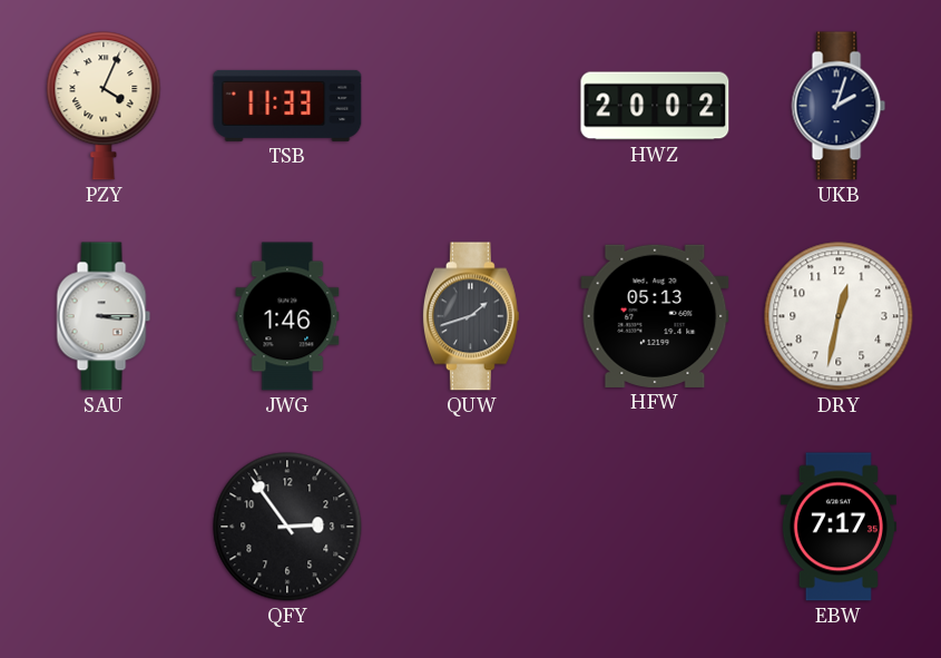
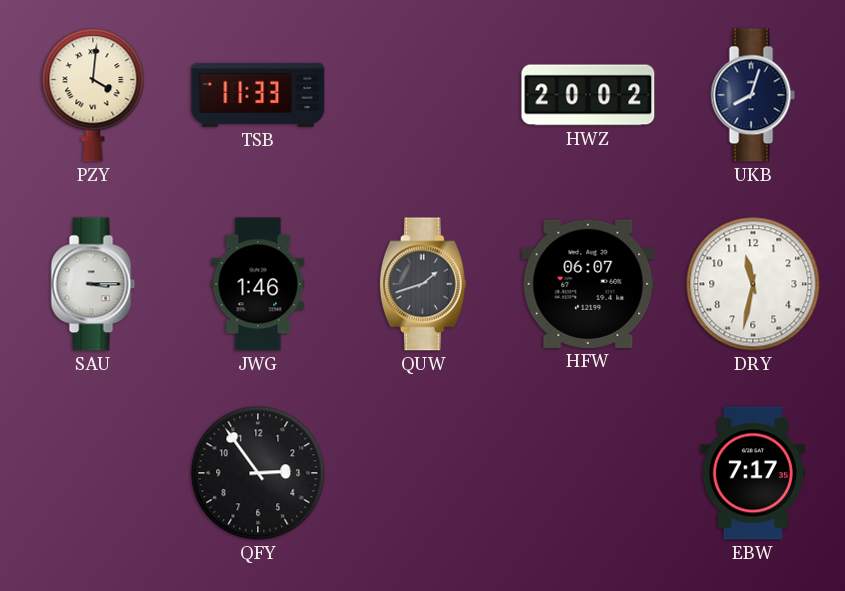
PZY: 4:04 -> 4:01
UKB: 2:03 -> 8:03
HFW: 05:13 -> 06:07
DRY: 12:32 -> 11:32
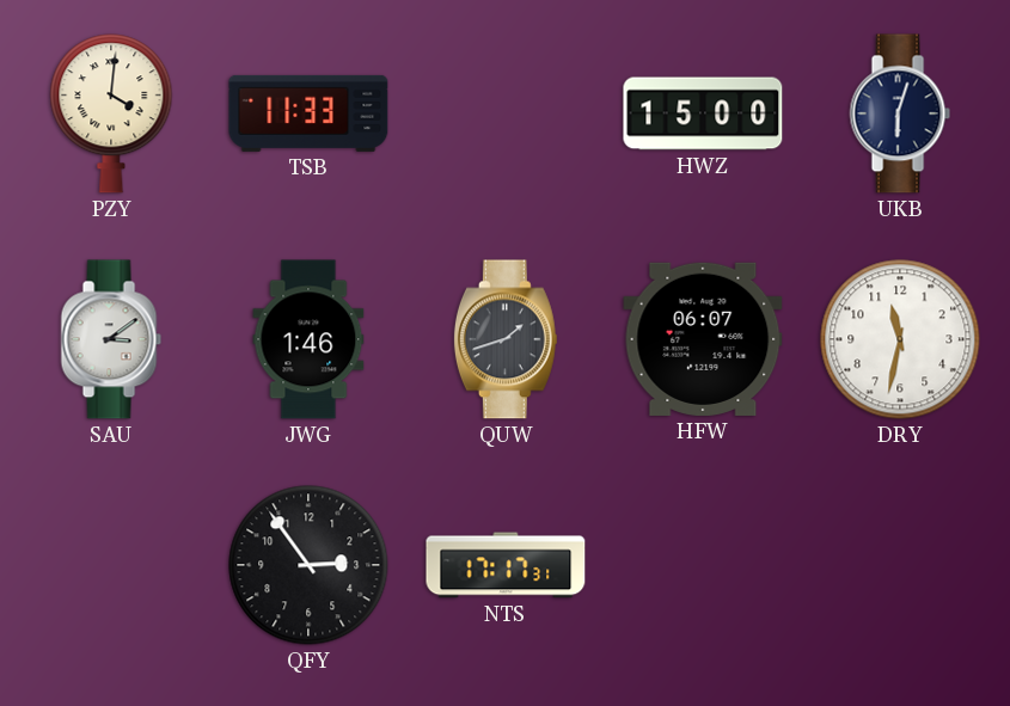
HWZ: 20:02 -> 15:00
UKB: 8:03 -> 6:03
SAU: 3:15 -> 3:09
NTS: none -> 17:17
EBW: 7:17 -> none
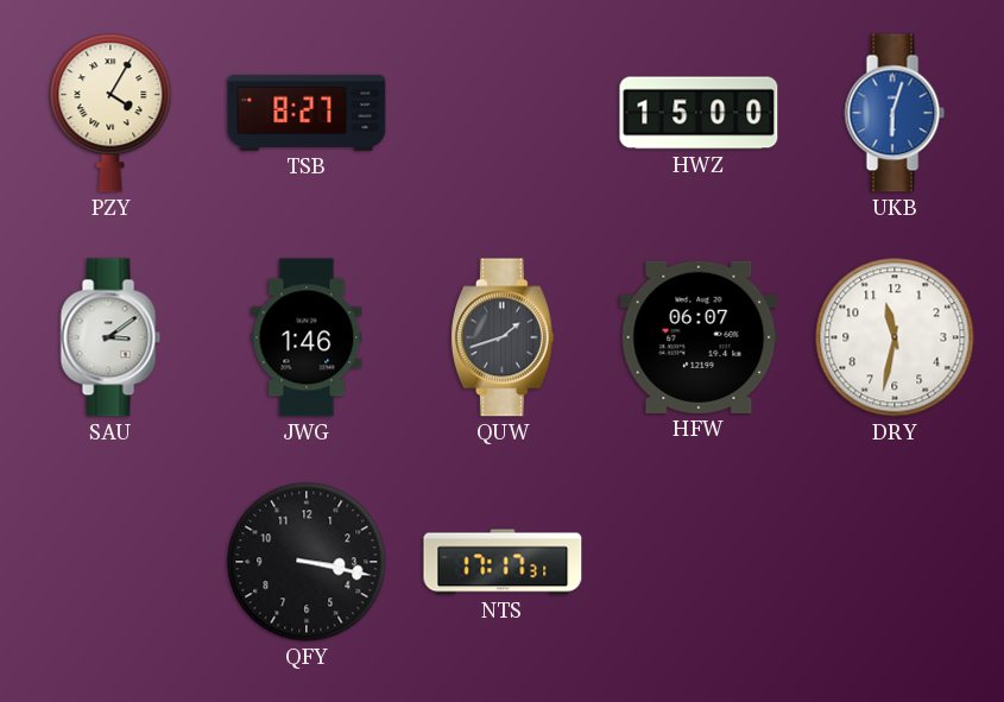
PZY: 4:01 -> 4:05
TSB: 11:33 -> 8:27
UKB dial: navy -> blue
QFY: 2:54 -> 3:17
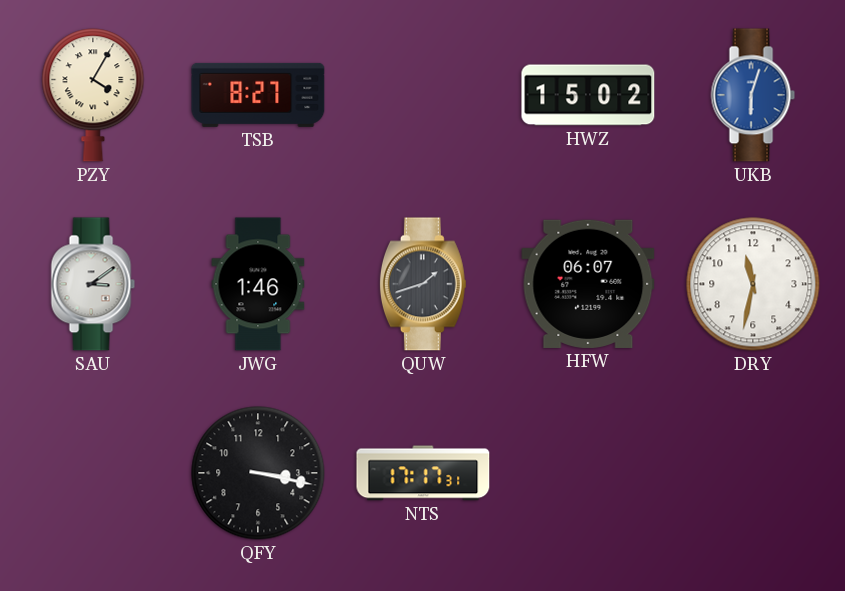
HWZ: 15:00 -> 15:02
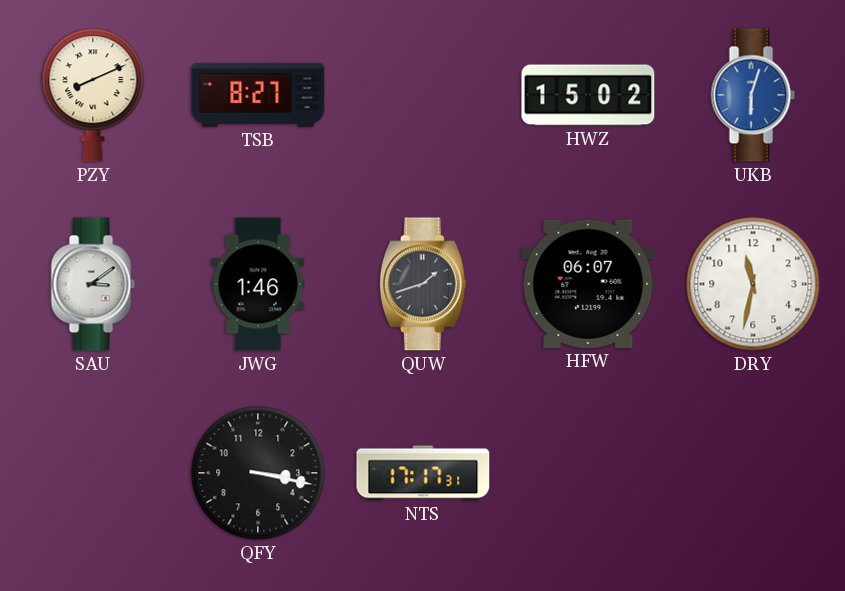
PZY: 4:05 -> 8:11
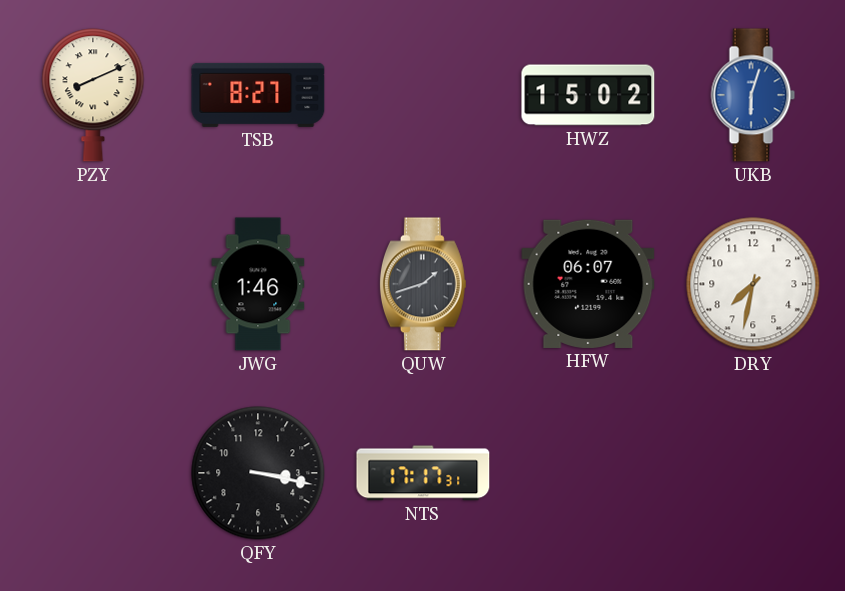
SAU: 3:09 -> none
DRY: 11:32 -> 7:32
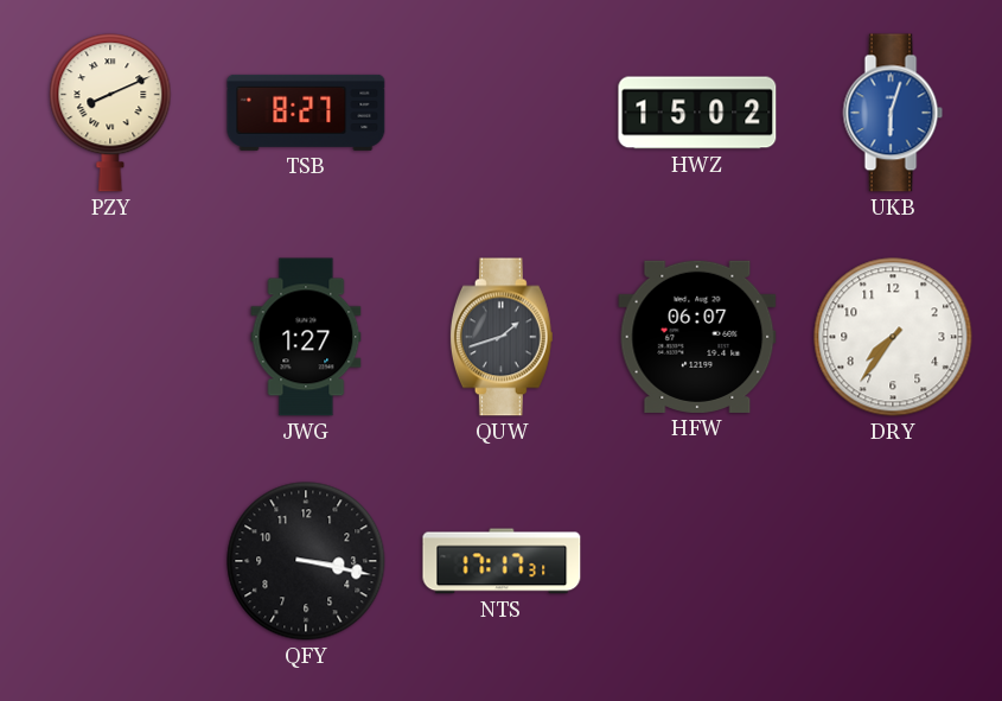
JWG: 1:46 -> 1:27
DRY: 7:32 -> 7:36
